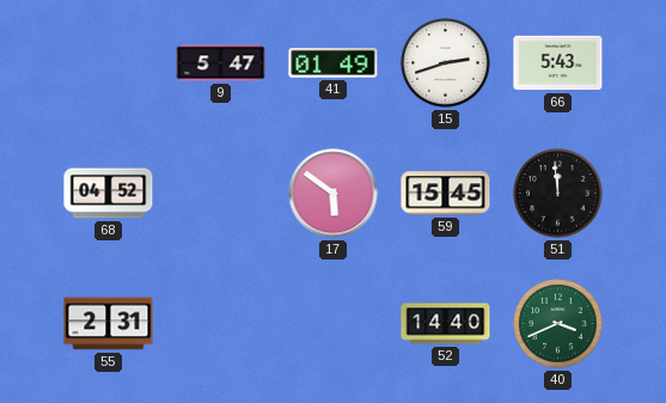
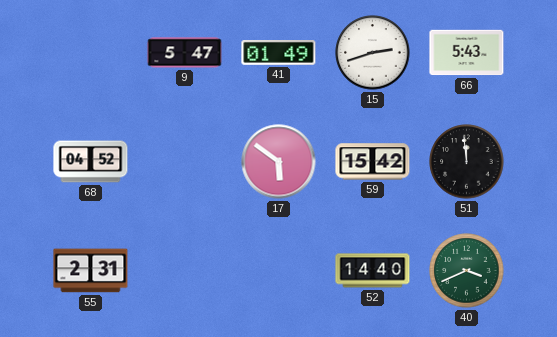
59: 15:45 -> 15:42
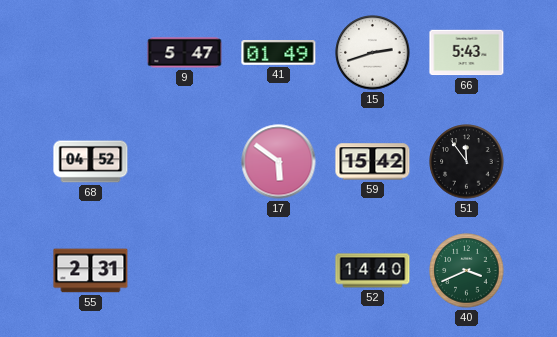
51: 11:59 -> 11:54
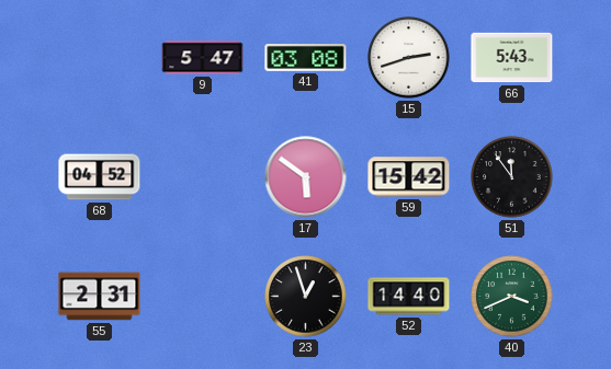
41: 01:49 -> 03:08
23: none -> 12:57
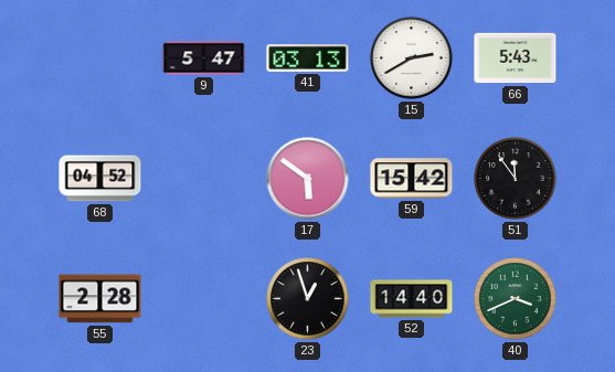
41: 03:08 -> 03:13
15: 2:42 -> 2:40
55: 2:31 -> 2:28
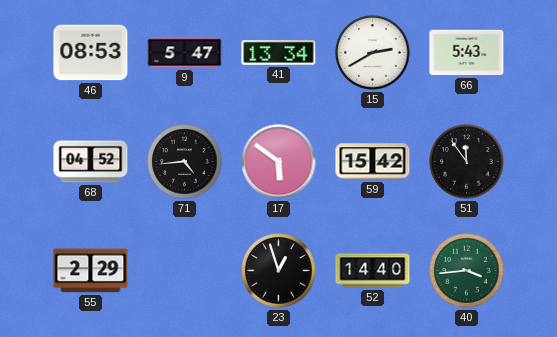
46: none -> 08:53
41: 03:13 -> 13:34
71: none -> 4:44
55: 2:28 -> 2:29
40: 3:41 -> 3:44
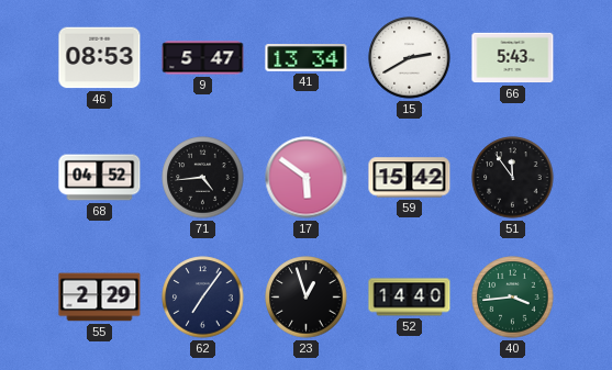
62: none -> 7:06
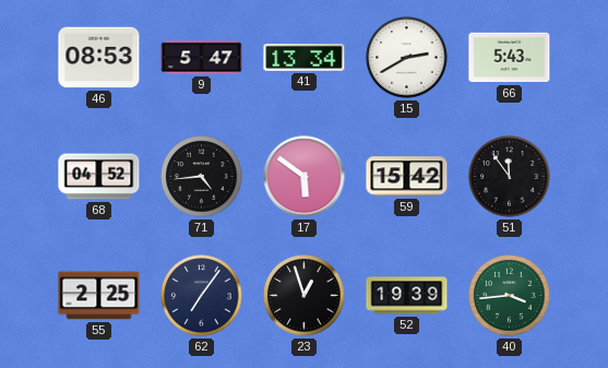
55: 2:29 -> 2:25
52: 14:40 -> 19:39
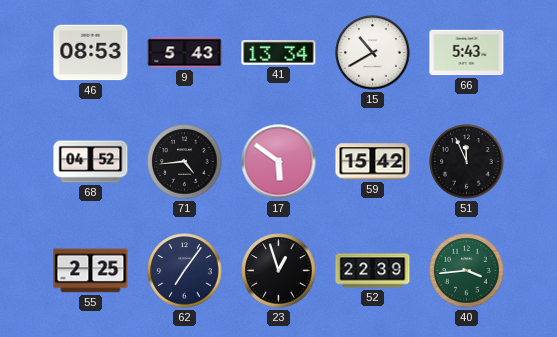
9: 5:47 -> 5:43
15: 2:40 -> 10:40
51: 11:54 -> 11:56
52: 19:39 -> 22:39
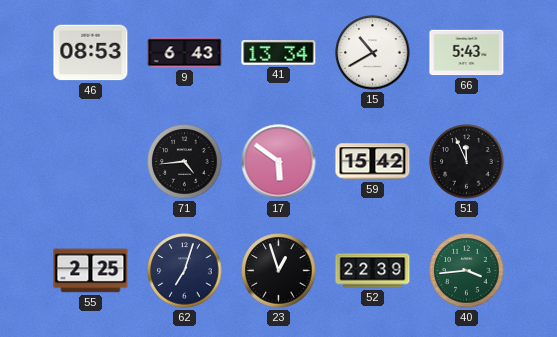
9: 5:43 -> 6:43
68: 04:52 -> none
62: 7:06 -> 7:03
